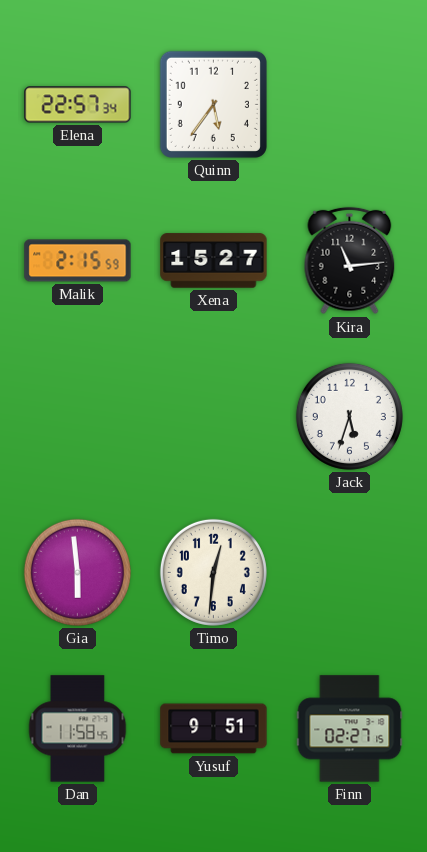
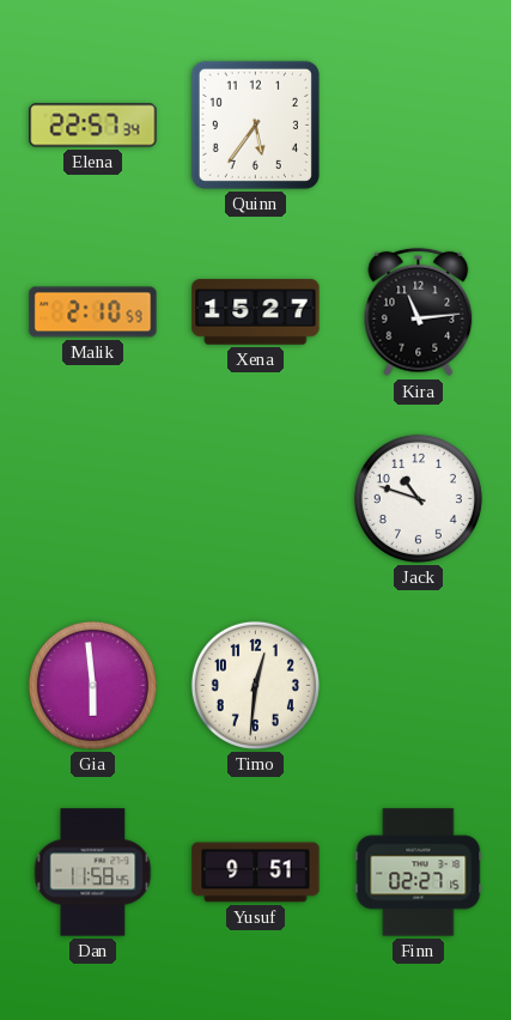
Malik: 2:15 -> 2:10
Jack: 5:33 -> 10:48
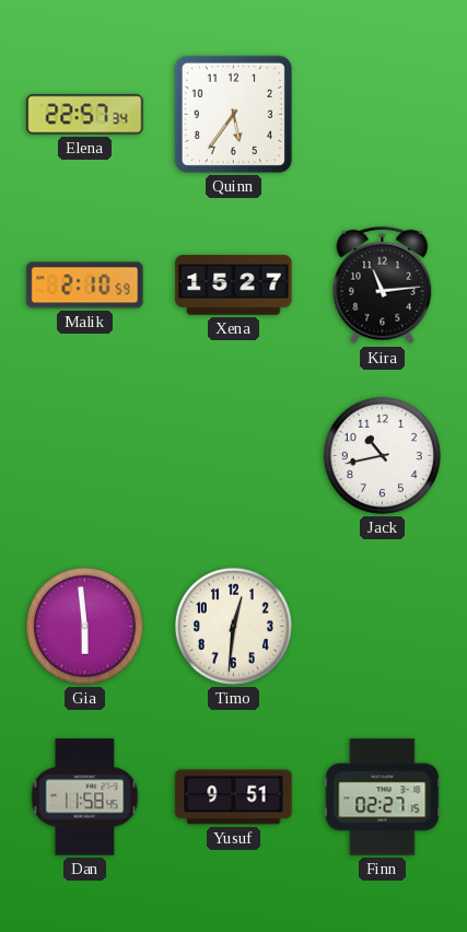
Jack: 10:48 -> 10:43
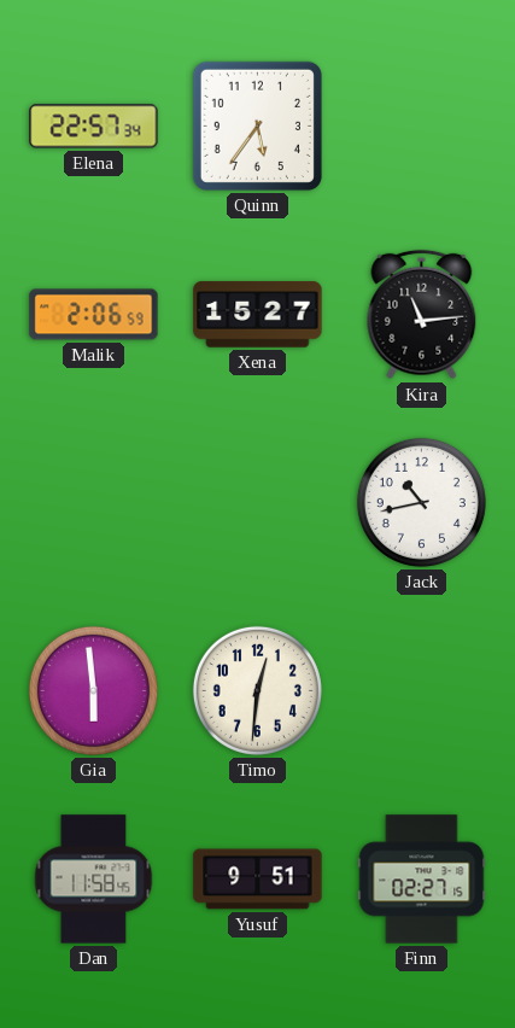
Malik: 2:10 -> 2:06
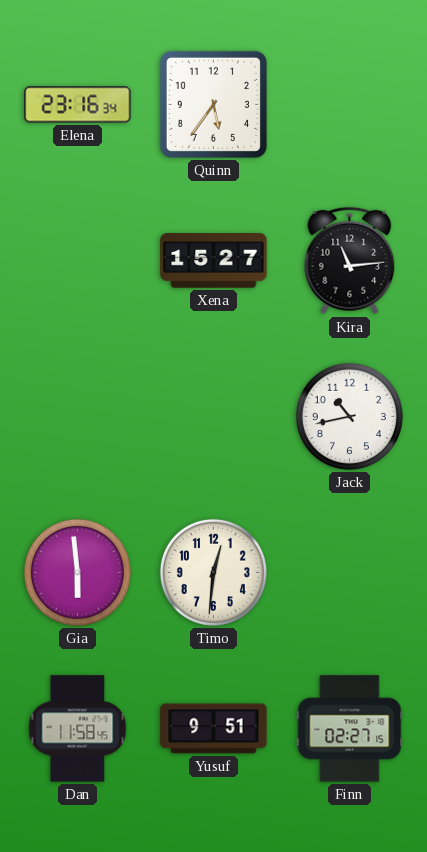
Elena: 22:57 -> 23:16
Malik: 2:06 -> none
